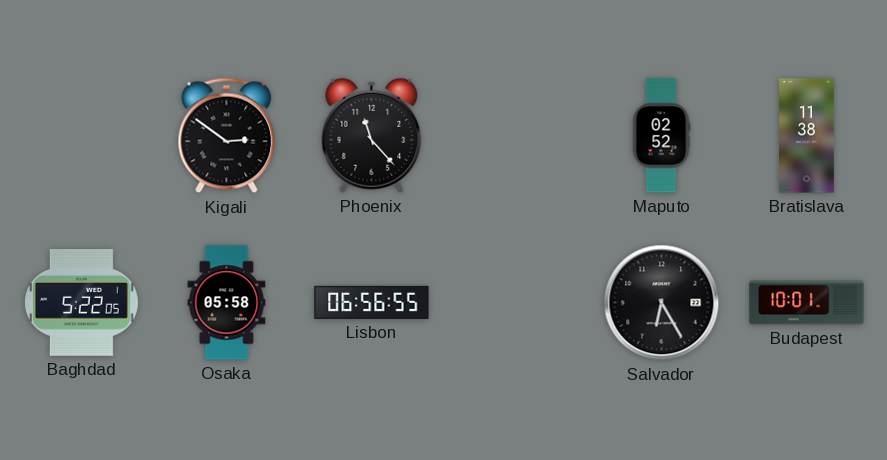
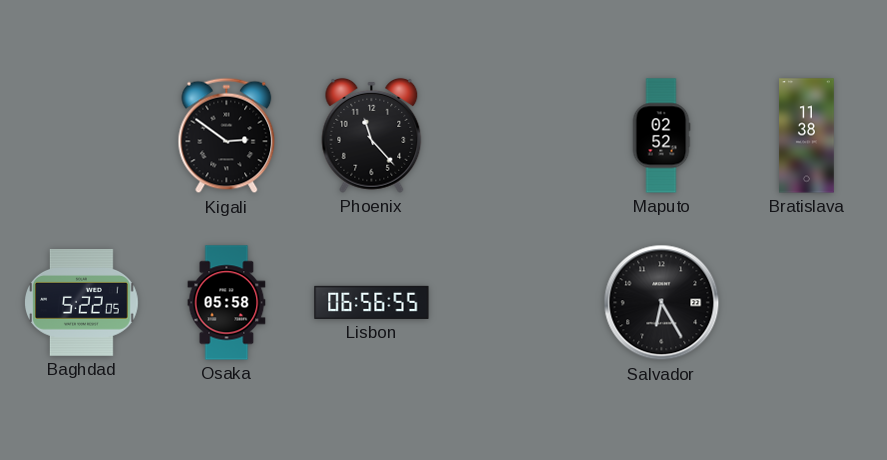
Budapest: 10:01 -> none
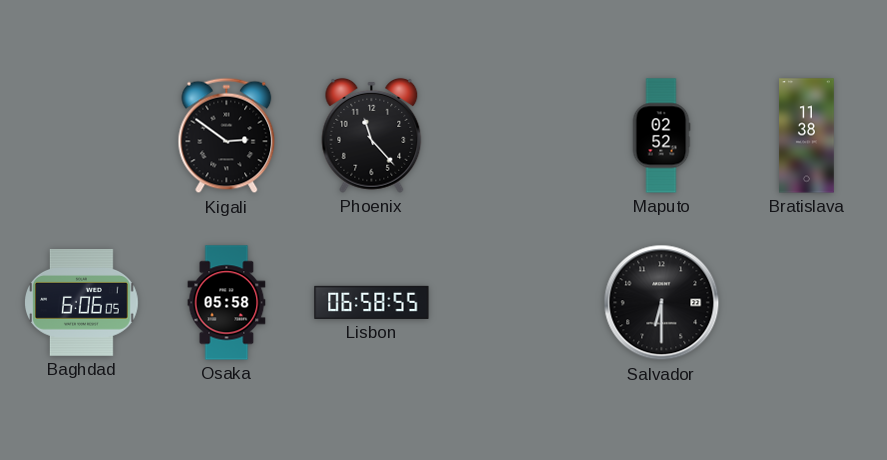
Baghdad: 5:22 -> 6:06
Lisbon: 06:56 -> 06:58
Salvador: 6:25 -> 6:30
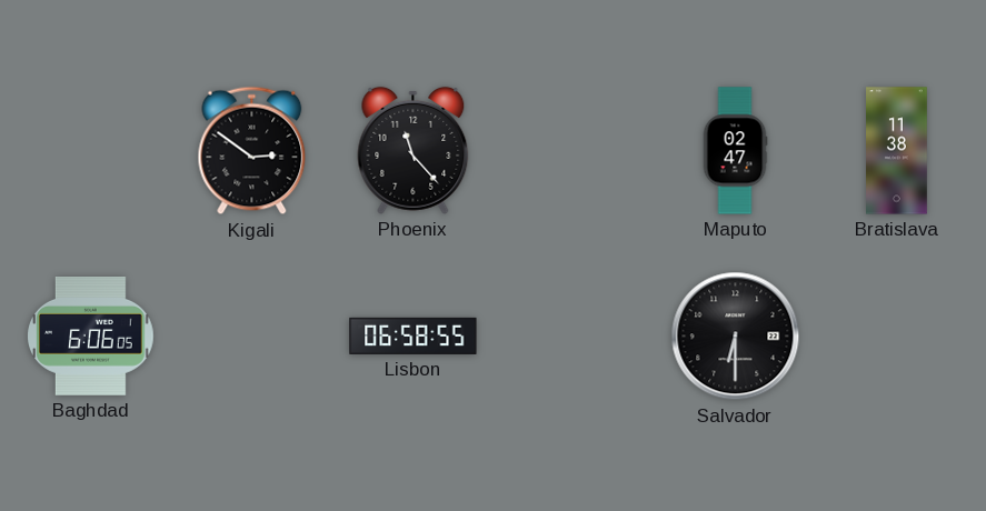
Maputo: 02:52 -> 02:47
Osaka: 05:58 -> none
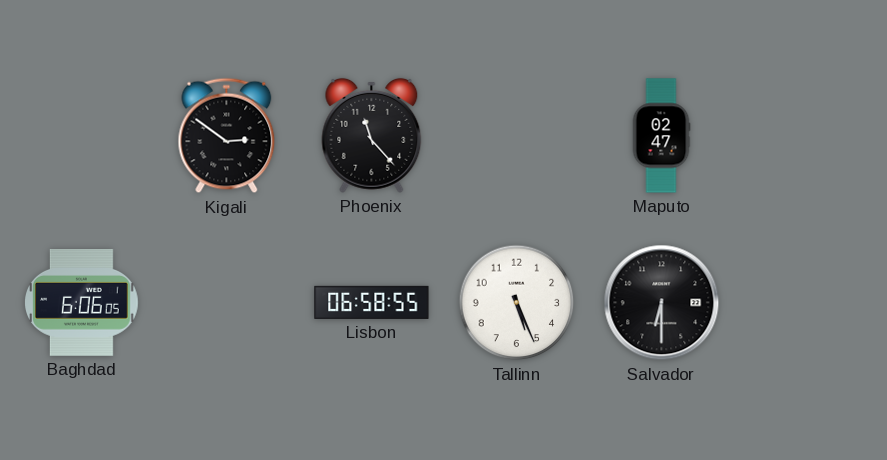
Bratislava: 11:38 -> none
Tallinn: none -> 5:26
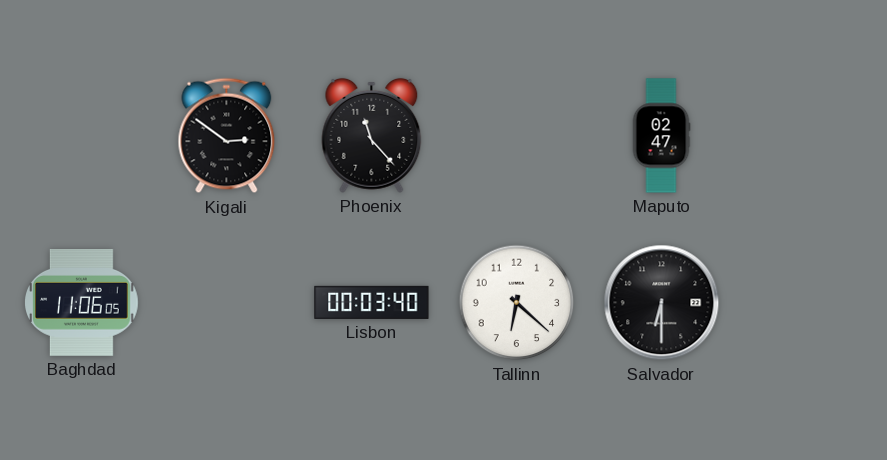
Baghdad: 6:06 -> 11:06
Lisbon: 06:58 -> 00:03
Tallinn: 5:26 -> 6:22
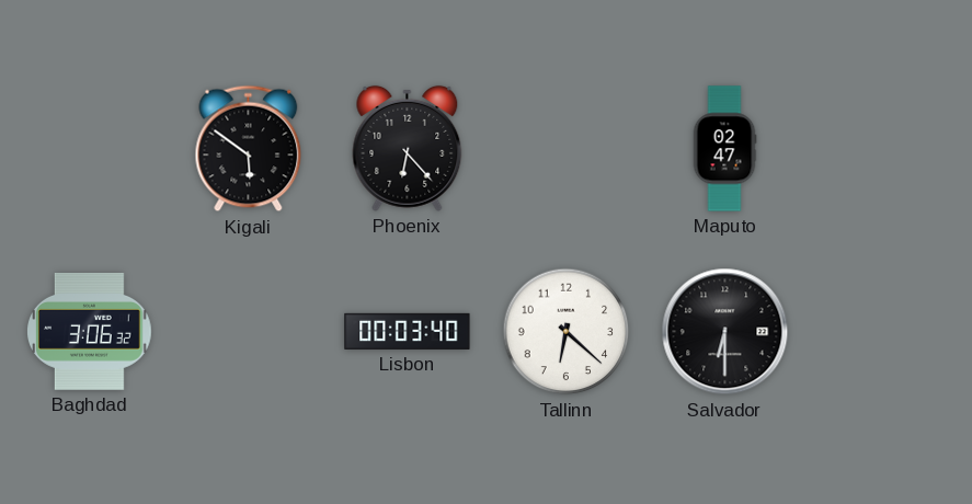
Kigali: 2:51 -> 5:51
Phoenix: 11:23 -> 6:23
Baghdad: 11:06 -> 3:06
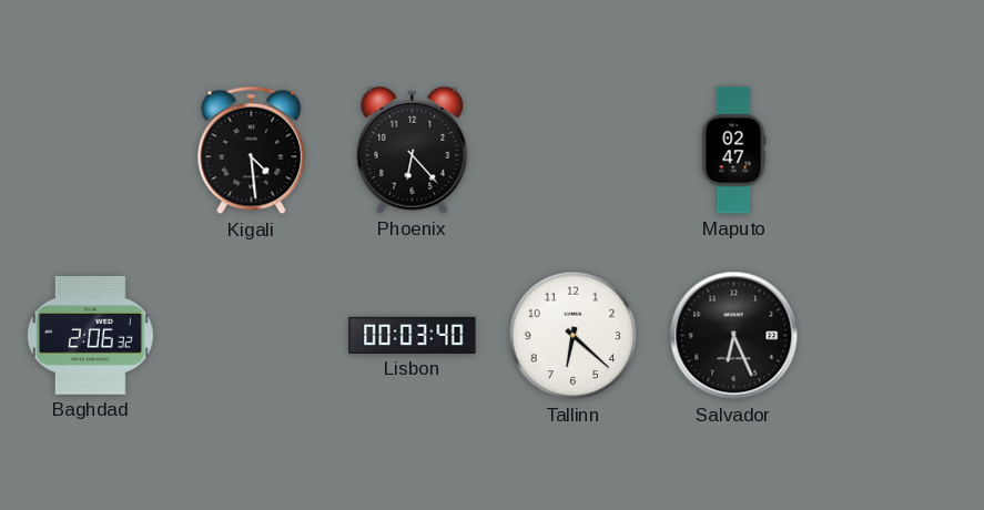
Kigali: 5:51 -> 4:29
Baghdad: 3:06 -> 2:06
Salvador: 6:30 -> 6:26
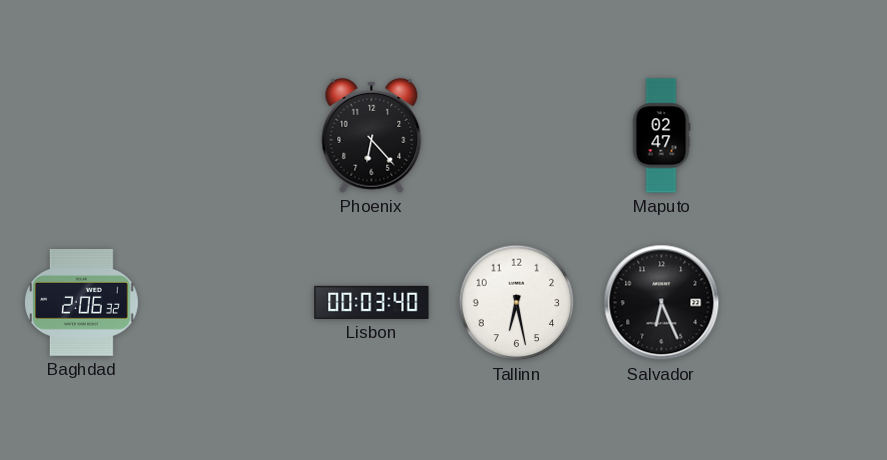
Kigali: 4:29 -> none
Tallinn: 6:22 -> 6:28
